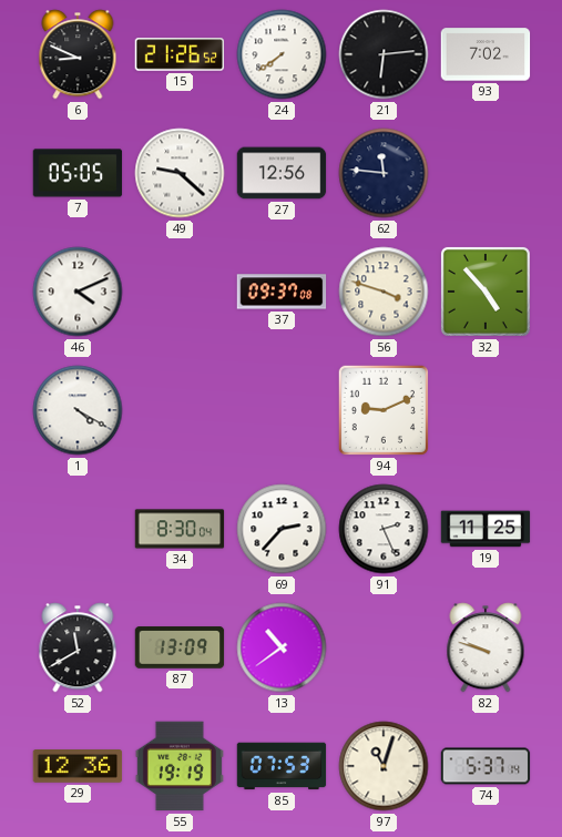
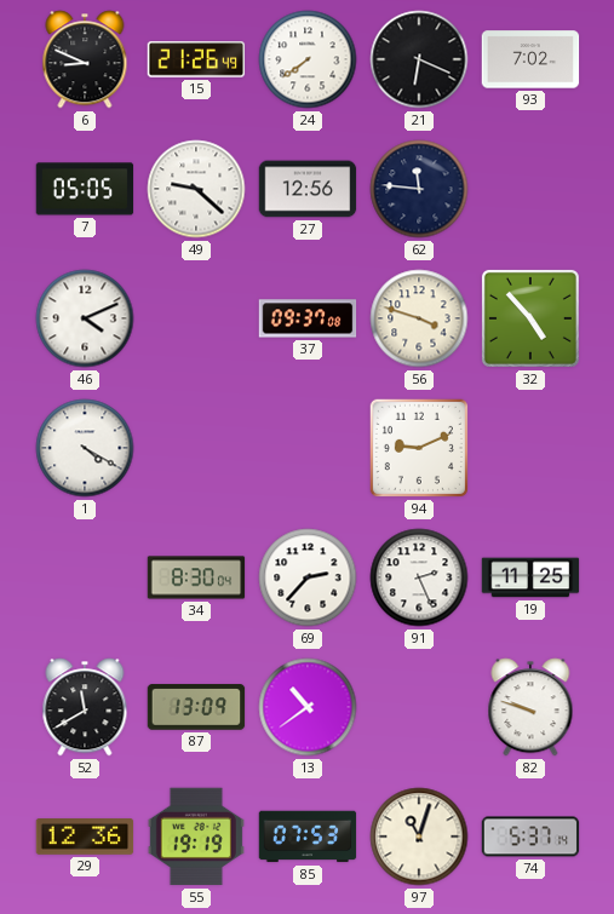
15: 21:26:52 -> 21:26:49
21: 6:14 -> 6:19
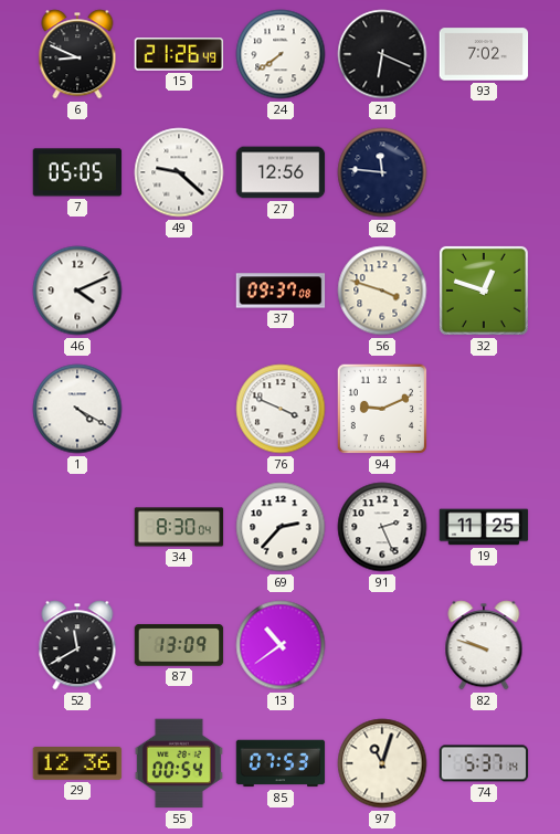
32: 4:53 -> 12:48
76: none -> 3:49
55: 19:19 -> 00:54
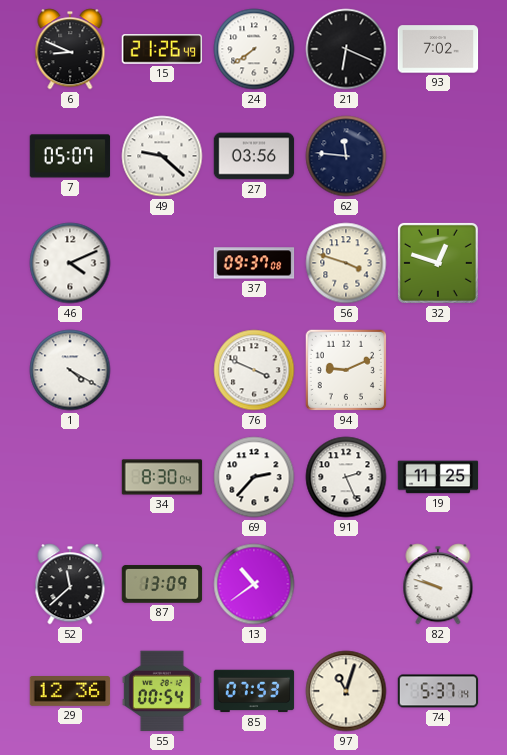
7: 05:05 -> 05:07
27: 12:56 -> 03:56
52: 11:40 -> 11:38
